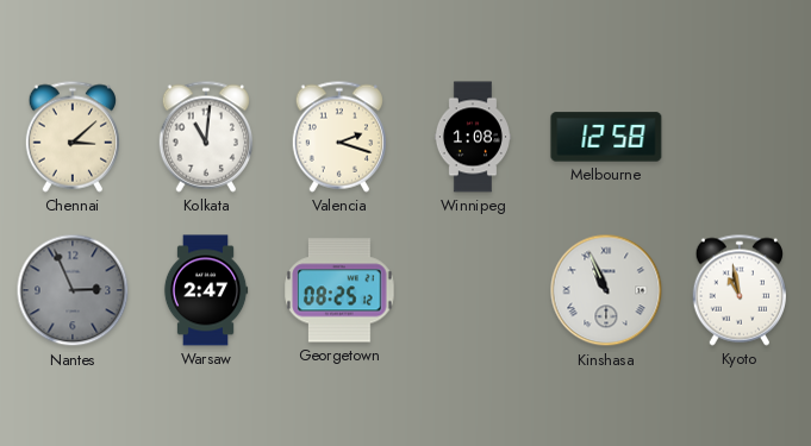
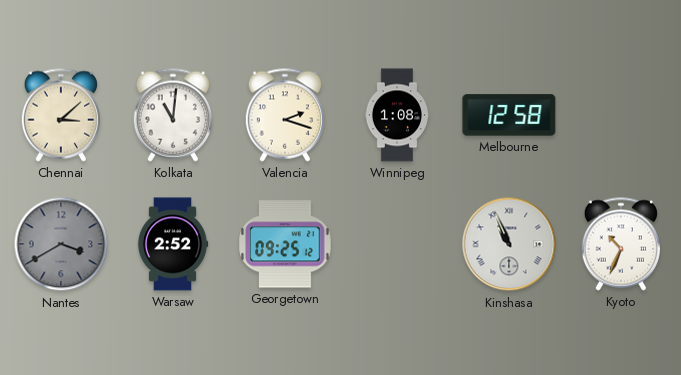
Nantes: 2:56 -> 3:40
Warsaw: 2:47 -> 2:52
Georgetown: 08:25 -> 09:25
Kyoto: 10:58 -> 10:34
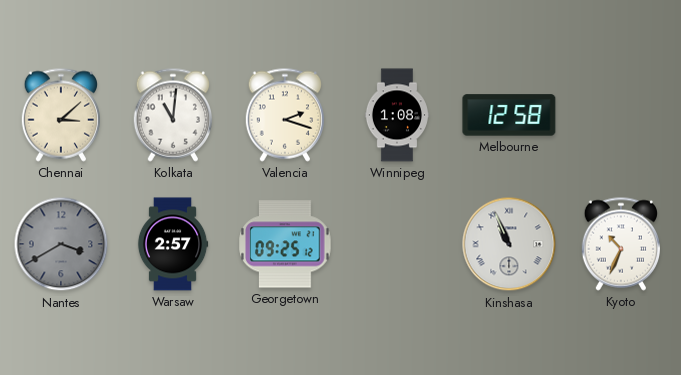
Warsaw: 2:52 -> 2:57
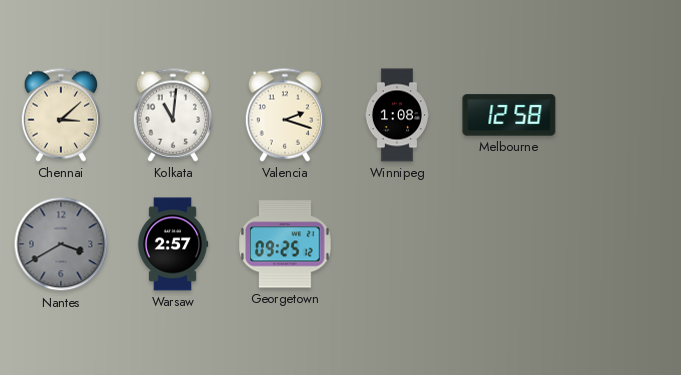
Kinshasa: 10:56 -> none
Kyoto: 10:34 -> none
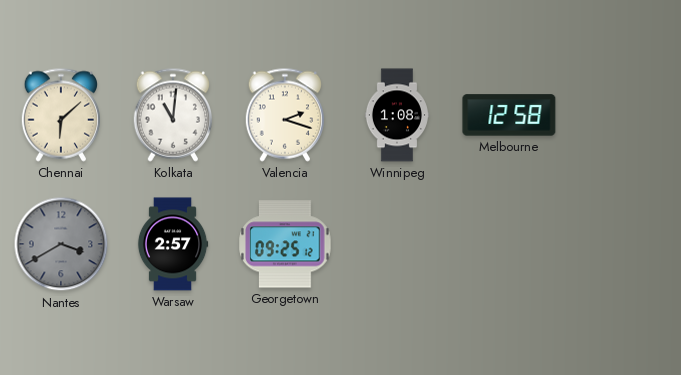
Chennai: 3:08 -> 6:08
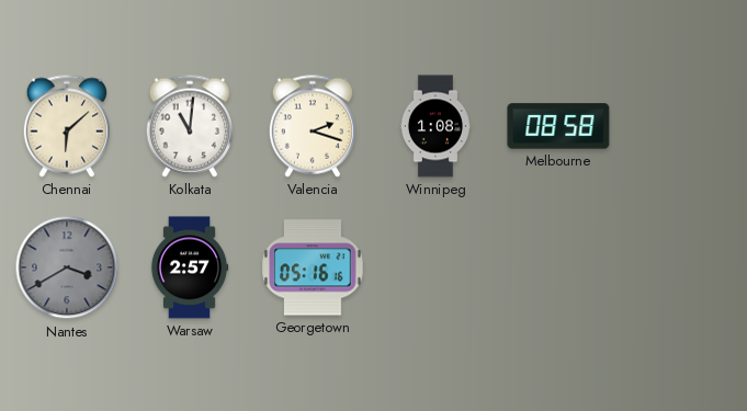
Melbourne: 12:58 -> 08:58
Georgetown: 09:25 -> 05:16
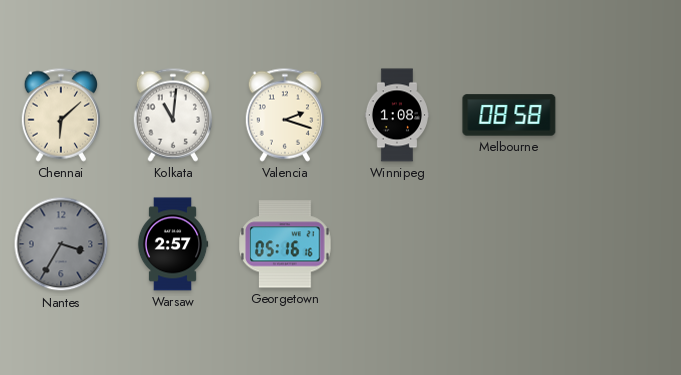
Nantes: 3:40 -> 3:35
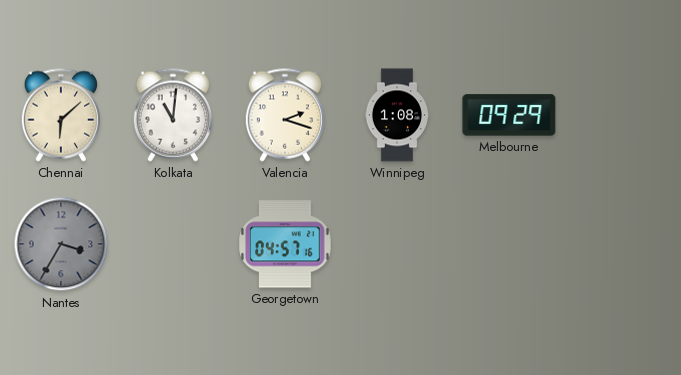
Melbourne: 08:58 -> 09:29
Warsaw: 2:57 -> none
Georgetown: 05:16 -> 04:57
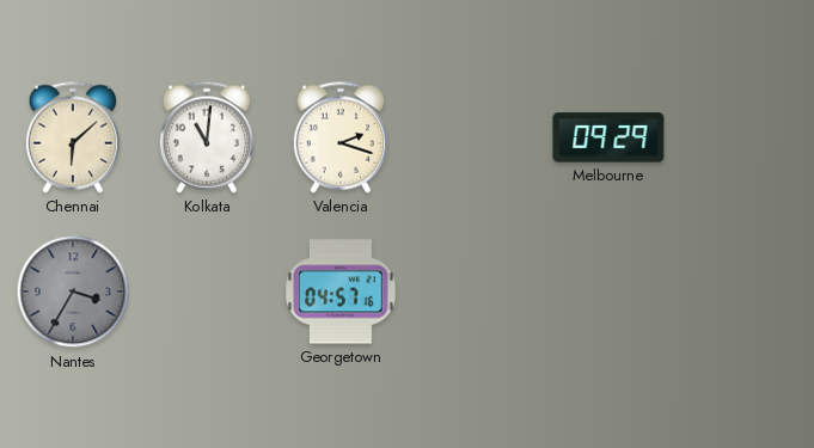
Winnipeg: 1:08 -> none
